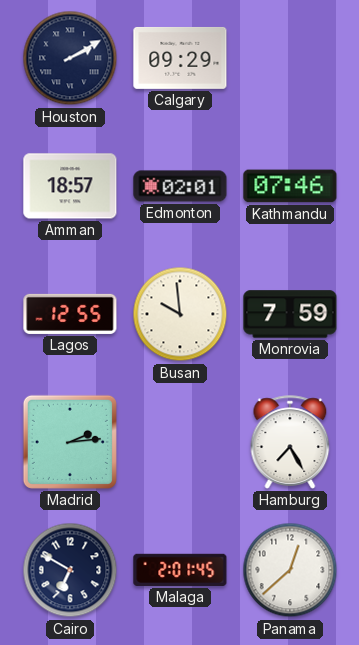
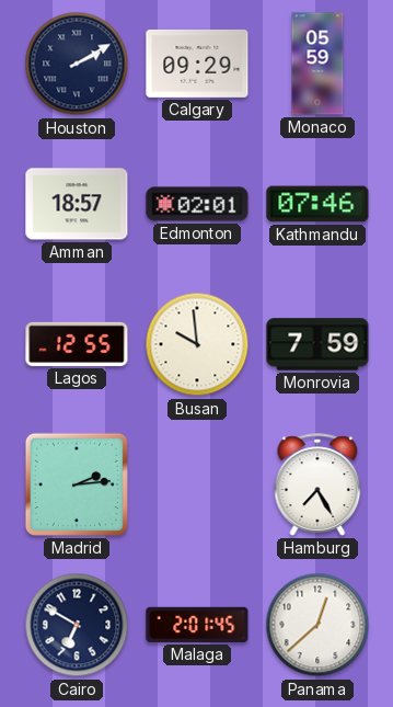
Monaco: none -> 05:59
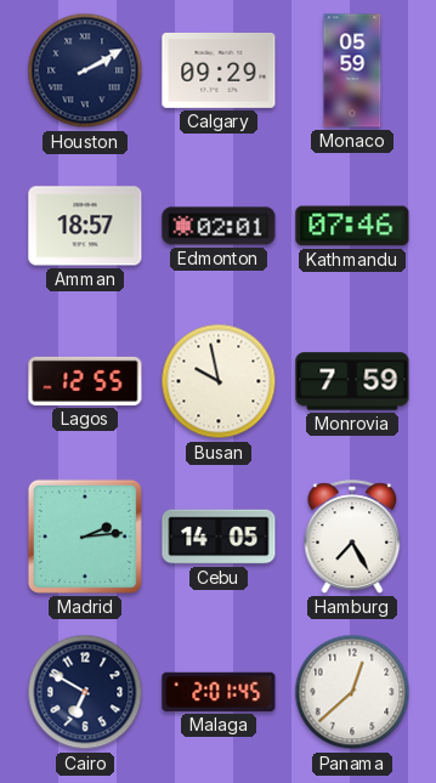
Busan: 9:59 -> 9:58
Cebu: none -> 14:05
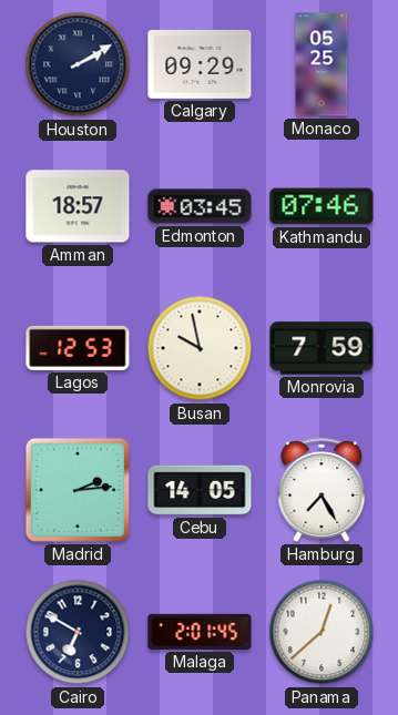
Monaco: 05:59 -> 05:25
Edmonton: 02:01 -> 03:45
Lagos: 12:55 -> 12:53
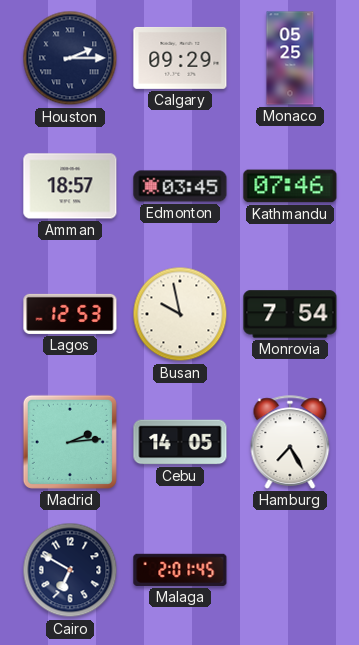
Houston: 2:10 -> 2:15
Monrovia: 7:59 -> 7:54
Panama: 12:38 -> none
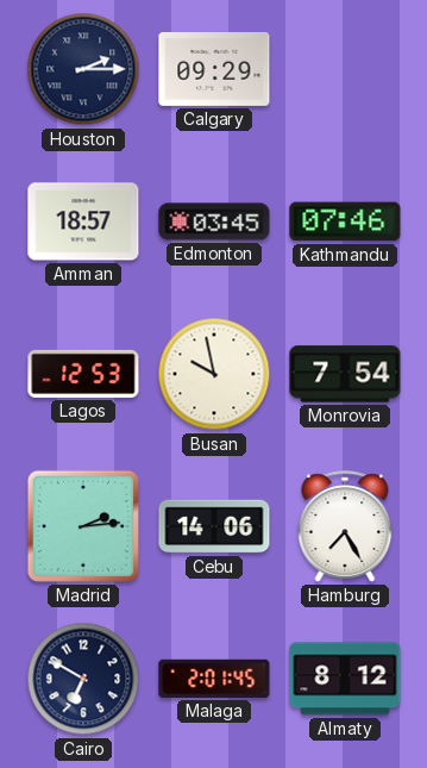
Monaco: 05:25 -> none
Cebu: 14:05 -> 14:06
Almaty: none -> 8:12
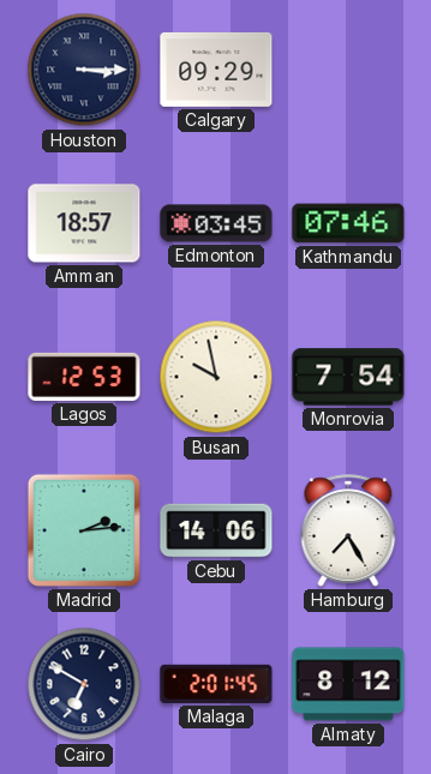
Houston: 2:15 -> 3:15
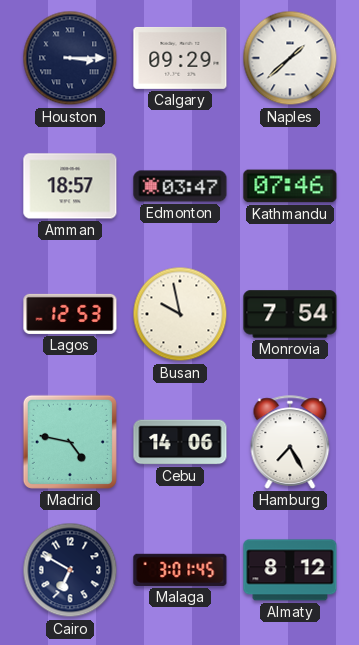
Naples: none -> 1:38
Edmonton: 03:45 -> 03:47
Madrid: 2:14 -> 4:47
Malaga: 2:01 -> 3:01
